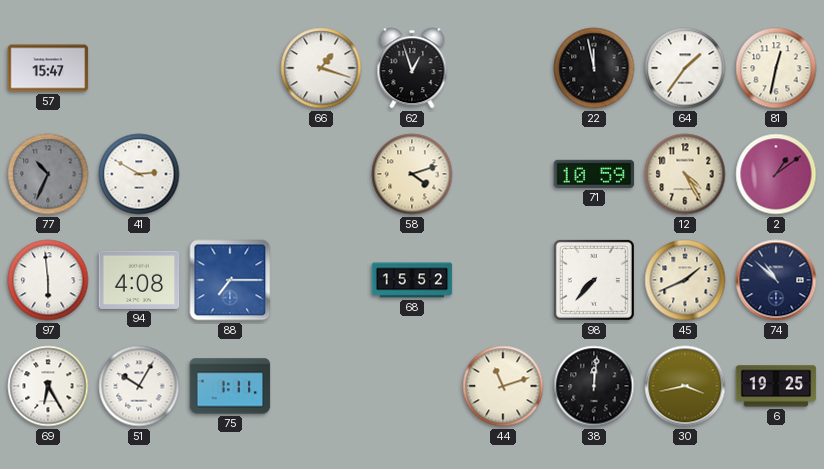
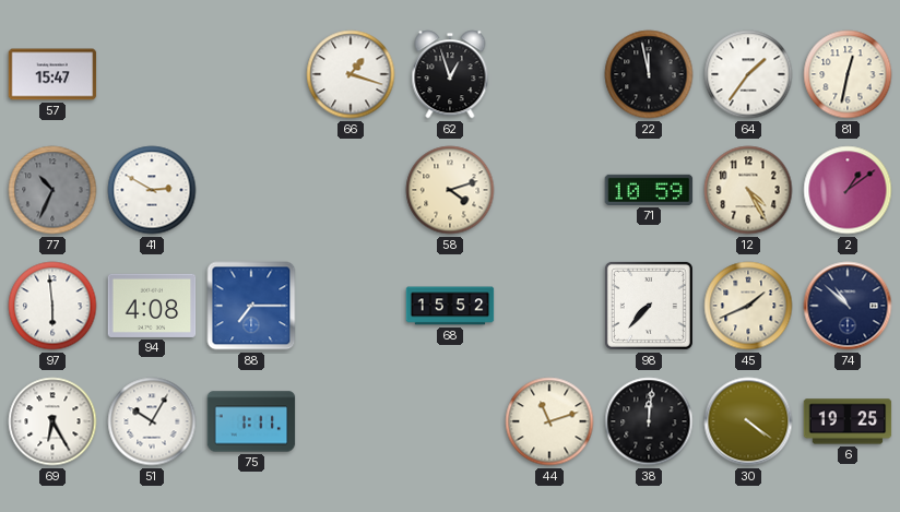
30: 3:43 -> 4:21
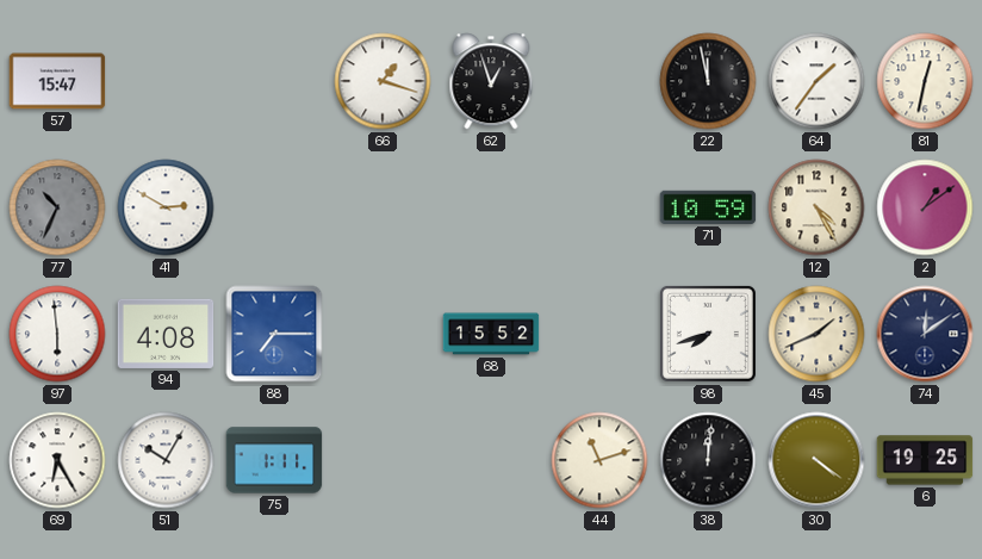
58: 4:12 -> none
98: 7:37 -> 7:42
74: 10:52 -> 12:09
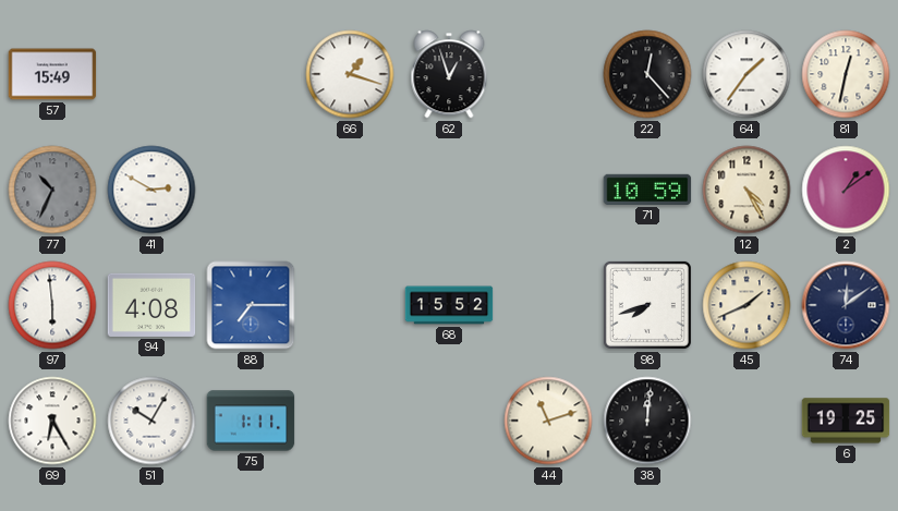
57: 15:47 -> 15:49
22: 11:58 -> 12:23
30: 4:21 -> none
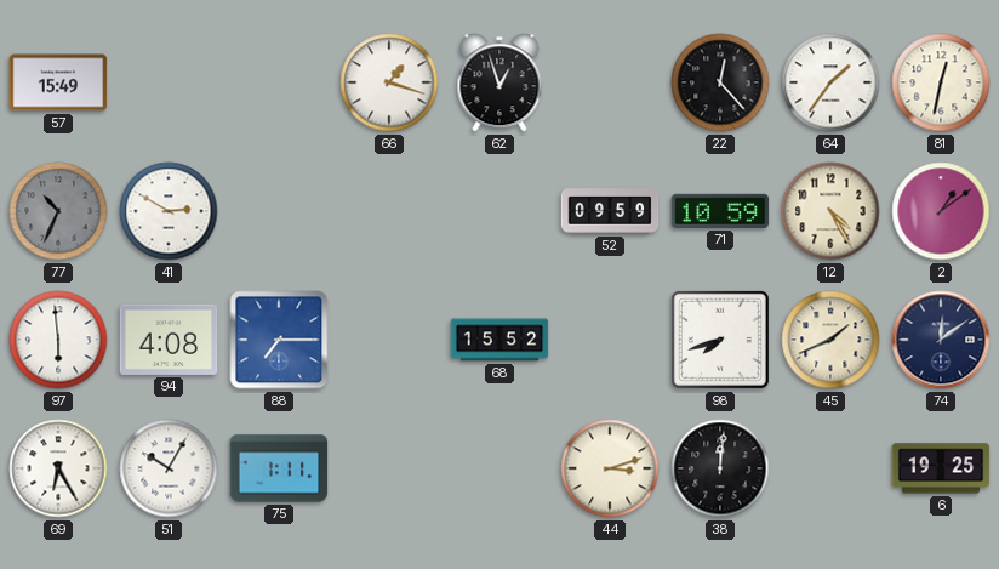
52: none -> 09:59
44: 11:12 -> 3:12
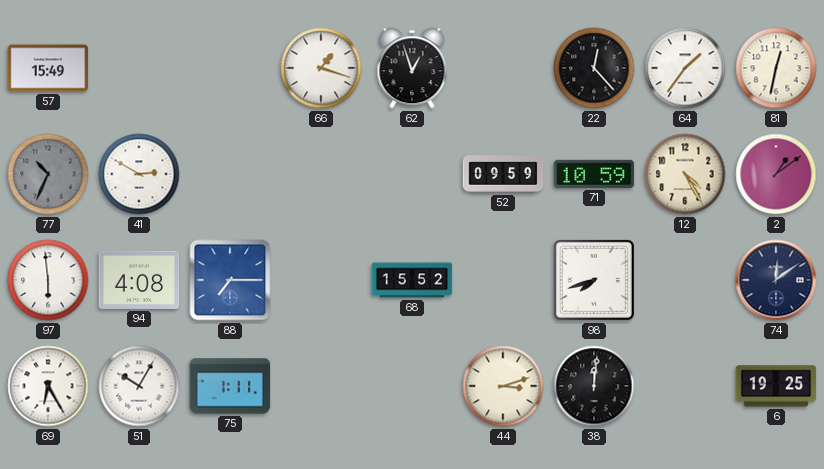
45: 1:41 -> none
